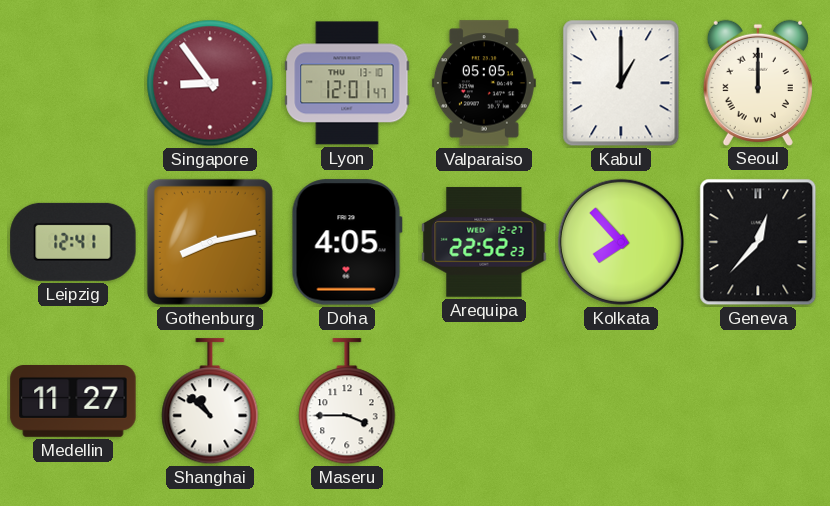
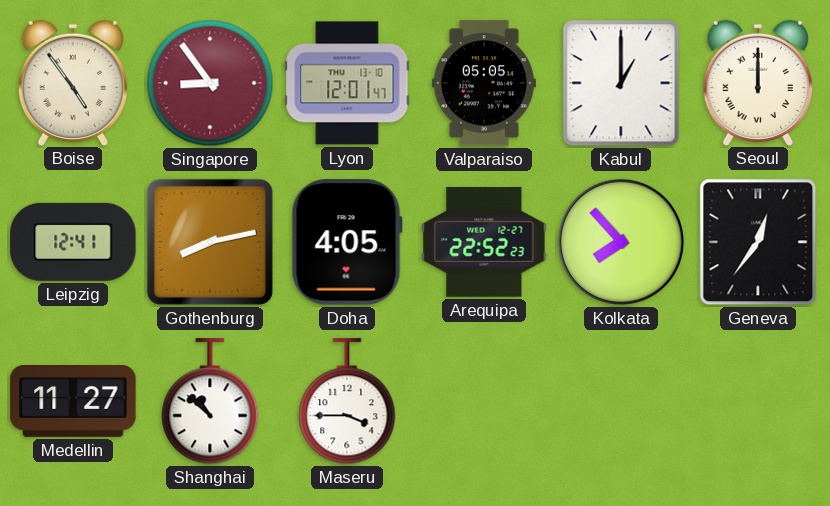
Boise: none -> 4:54
Geneva: 12:37 -> 12:36
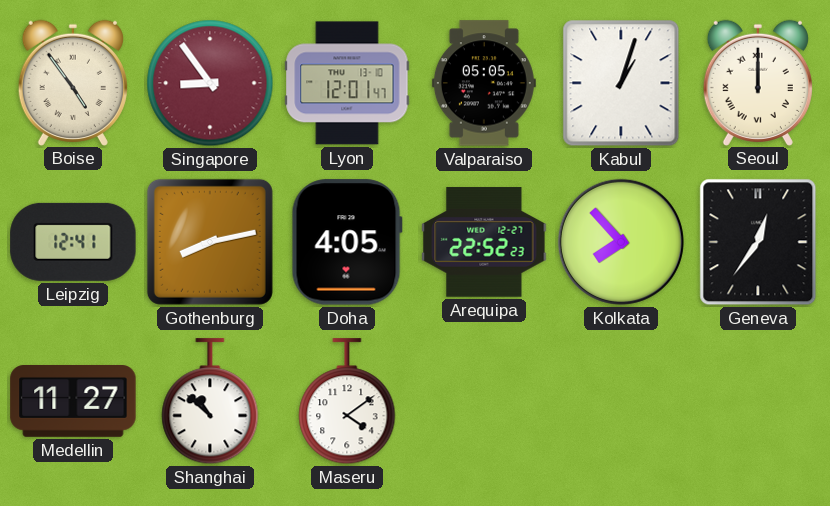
Kabul: 1:00 -> 1:03
Maseru: 3:45 -> 4:09
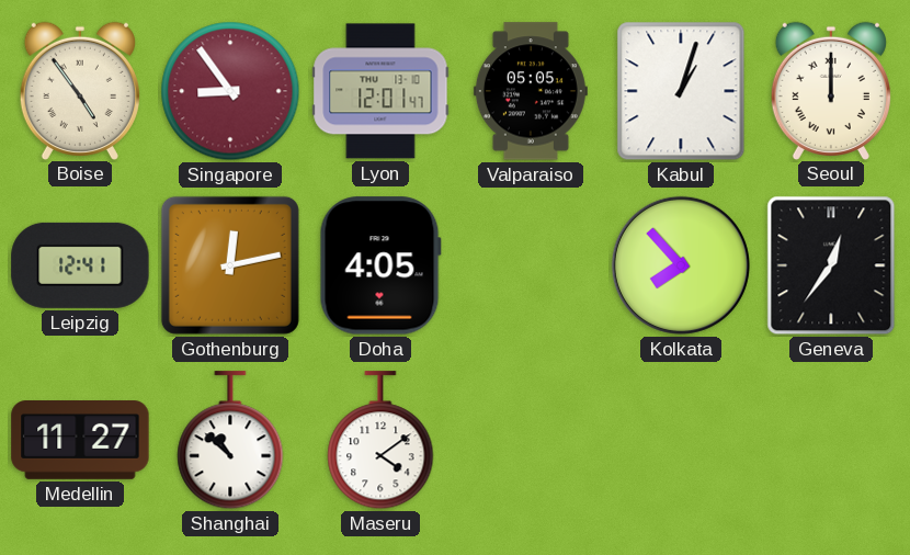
Gothenburg: 8:13 -> 12:13
Arequipa: 22:52 -> none
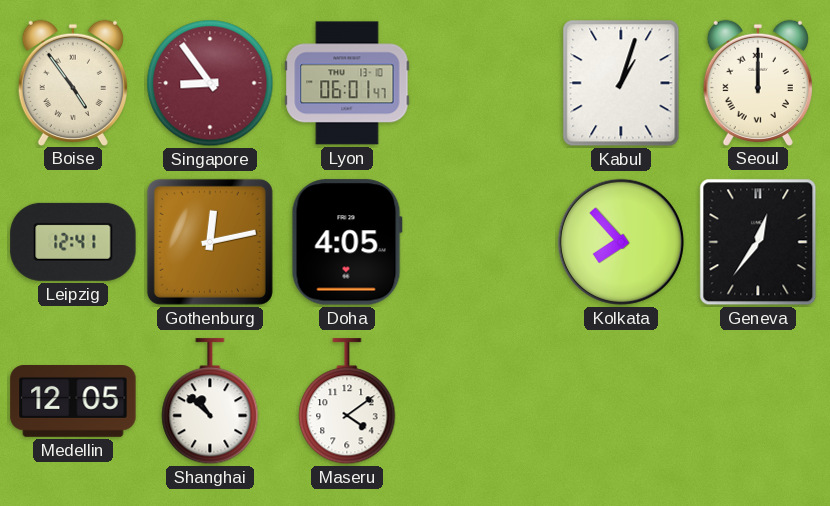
Lyon: 12:01 -> 06:01
Valparaiso: 05:05 -> none
Medellin: 11:27 -> 12:05
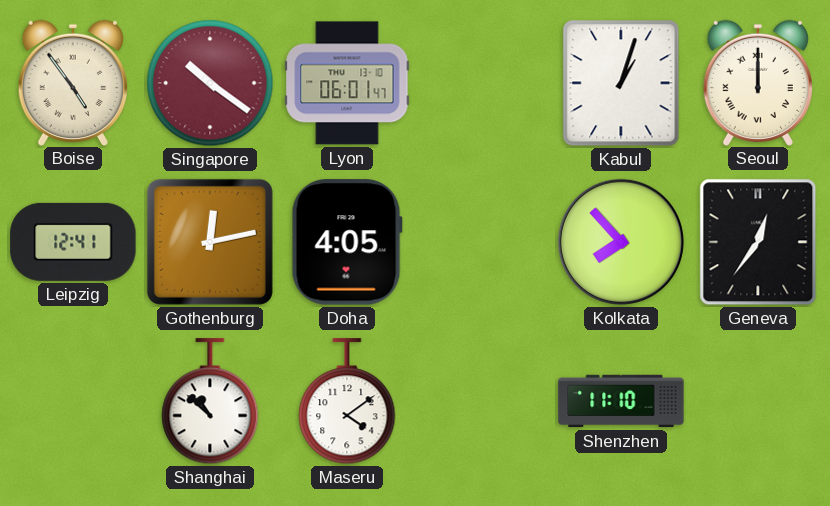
Singapore: 8:54 -> 10:21
Medellin: 12:05 -> none
Shenzhen: none -> 11:10
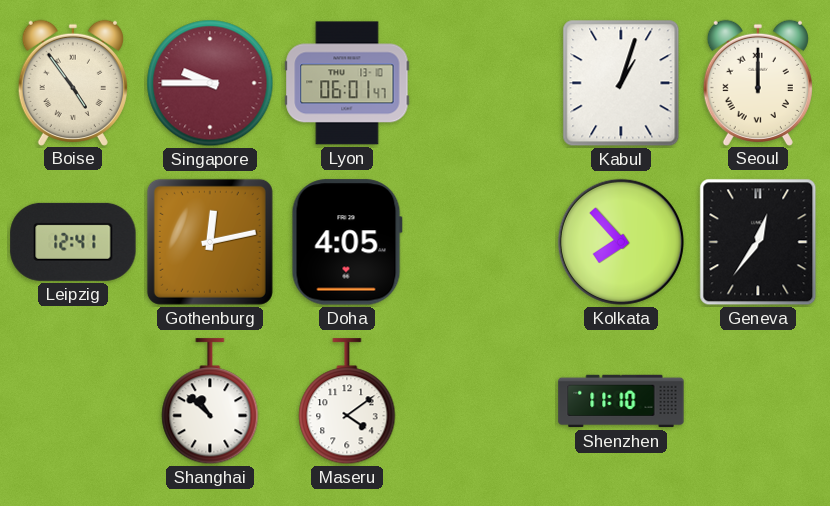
Singapore: 10:21 -> 9:45
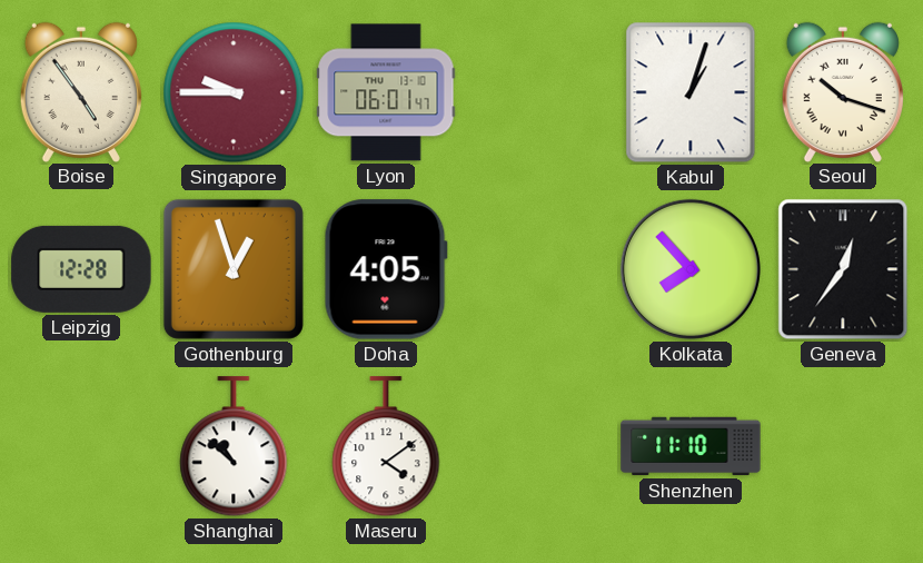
Seoul: 12:00 -> 10:18
Leipzig: 12:41 -> 12:28
Gothenburg: 12:13 -> 12:57
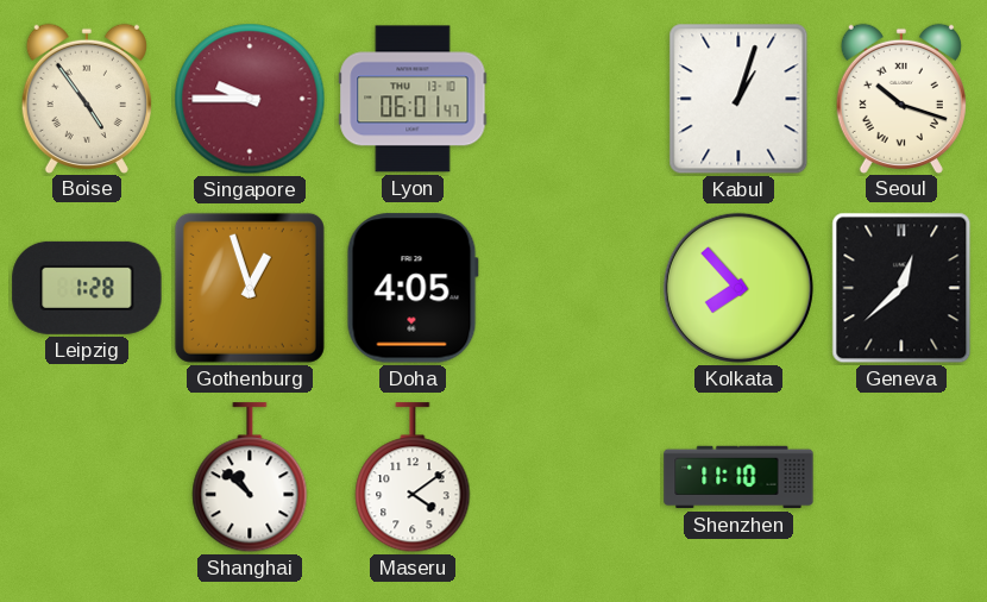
Leipzig: 12:28 -> 1:28
Geneva: 12:36 -> 12:38
